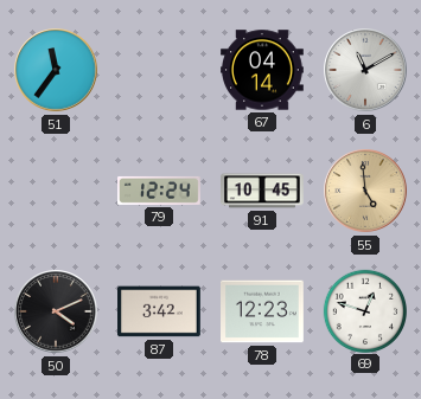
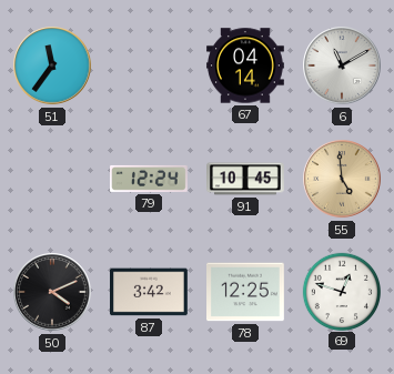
78: 12:23 -> 12:25
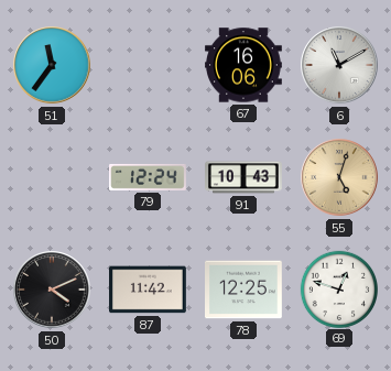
67: 04:14 -> 16:06
91: 10:45 -> 10:43
55: 4:59 -> 5:03
87: 3:42 -> 11:42
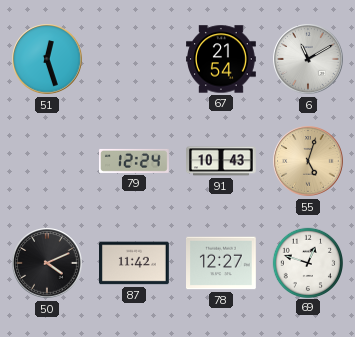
51: 11:36 -> 12:27
67: 16:06 -> 21:54
78: 12:25 -> 12:27
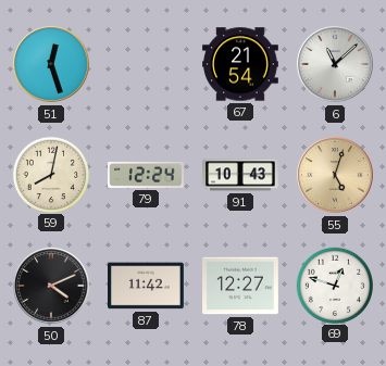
6: 11:10 -> 11:08
59: none -> 8:02
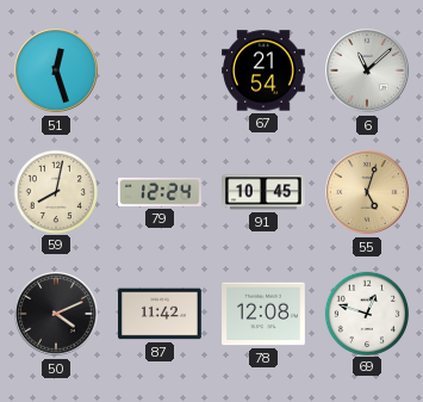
91: 10:43 -> 10:45
78: 12:27 -> 12:08
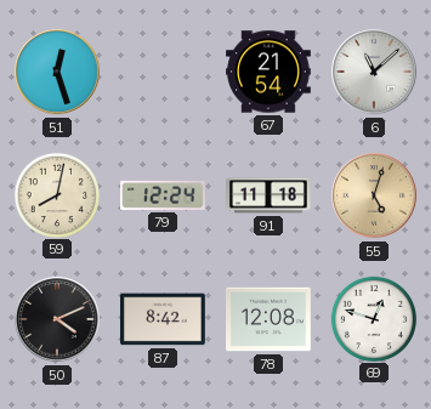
91: 10:45 -> 11:18
87: 11:42 -> 8:42
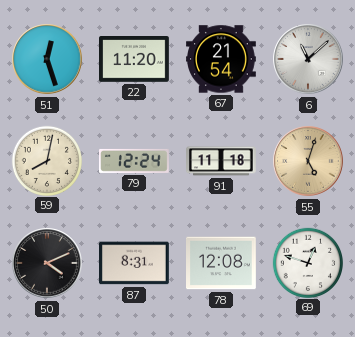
22: none -> 11:20
87: 8:42 -> 8:31
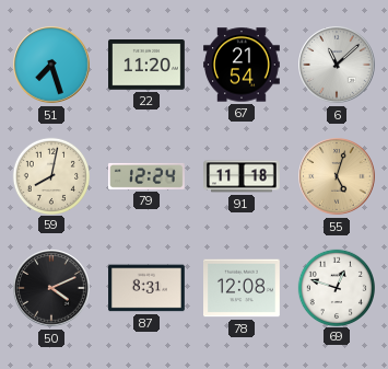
51: 12:27 -> 7:27
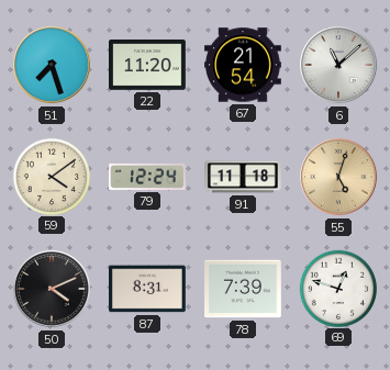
59: 8:02 -> 4:09
78: 12:08 -> 7:39
